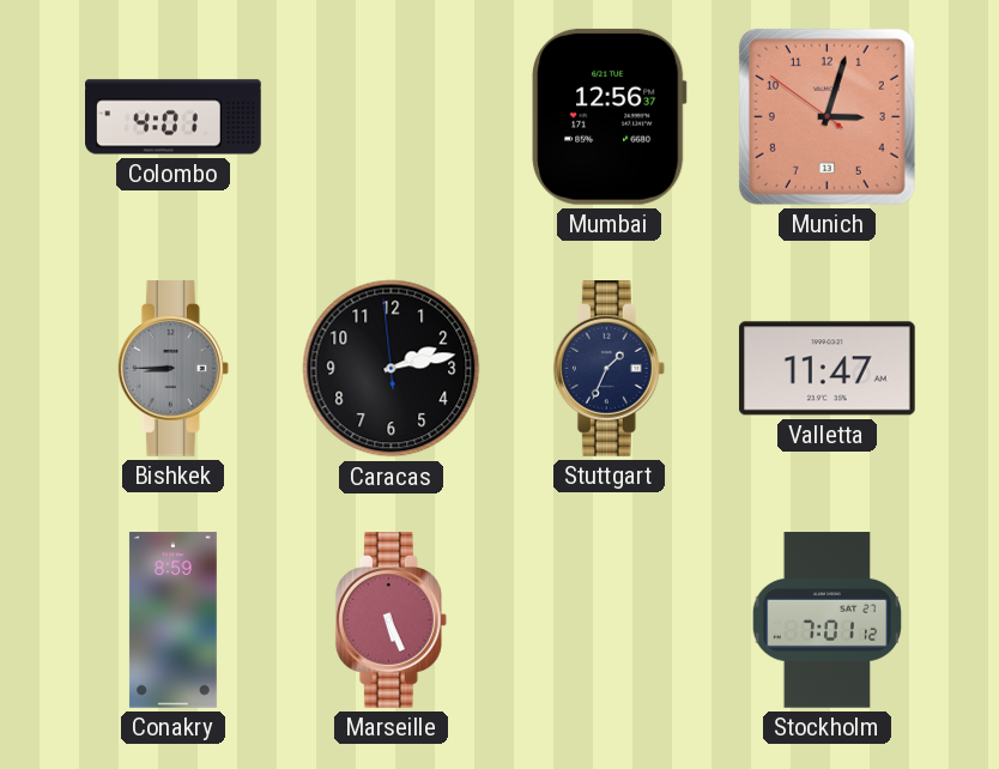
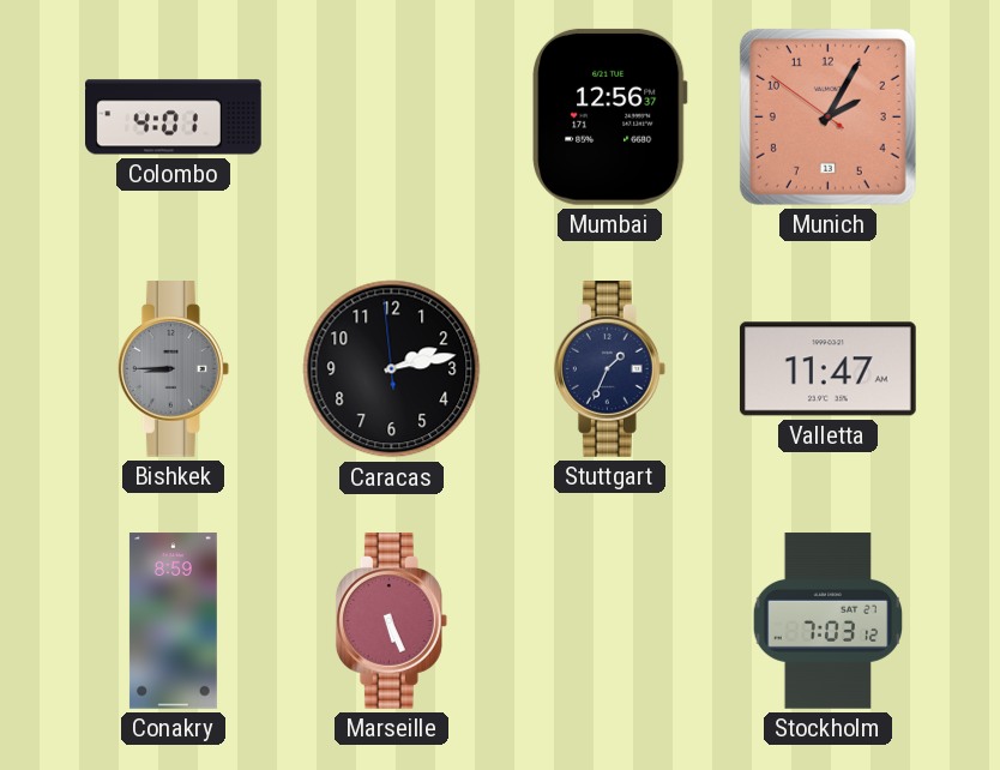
Munich: 3:02 -> 2:04
Stockholm: 7:01 -> 7:03
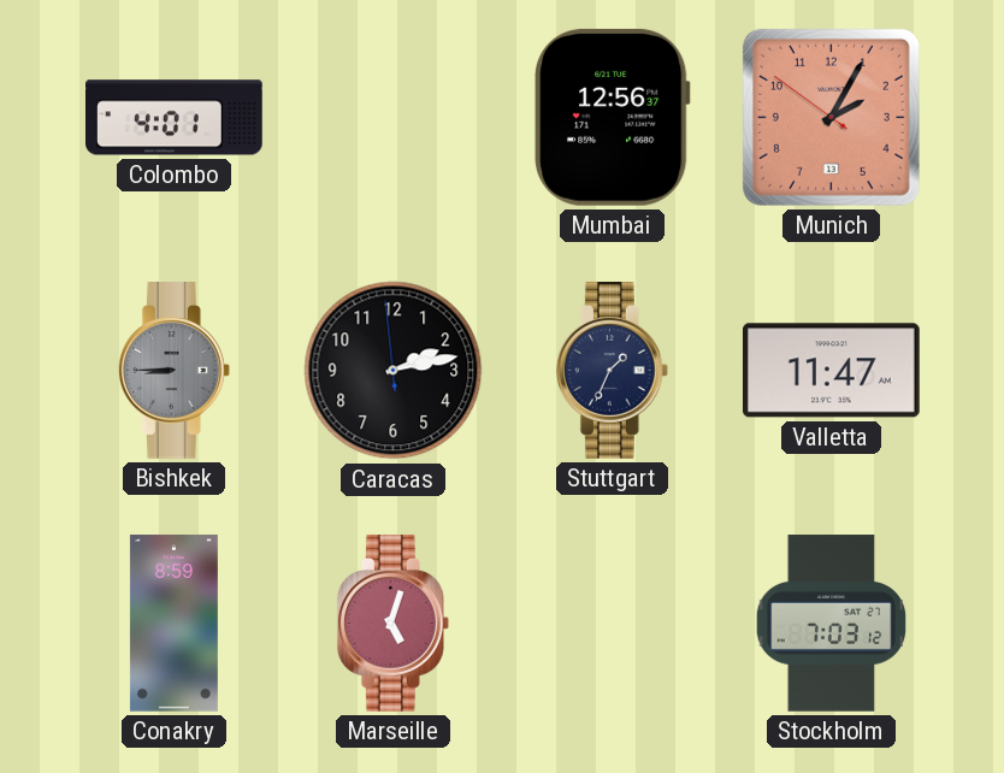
Marseille: 5:26 -> 5:03
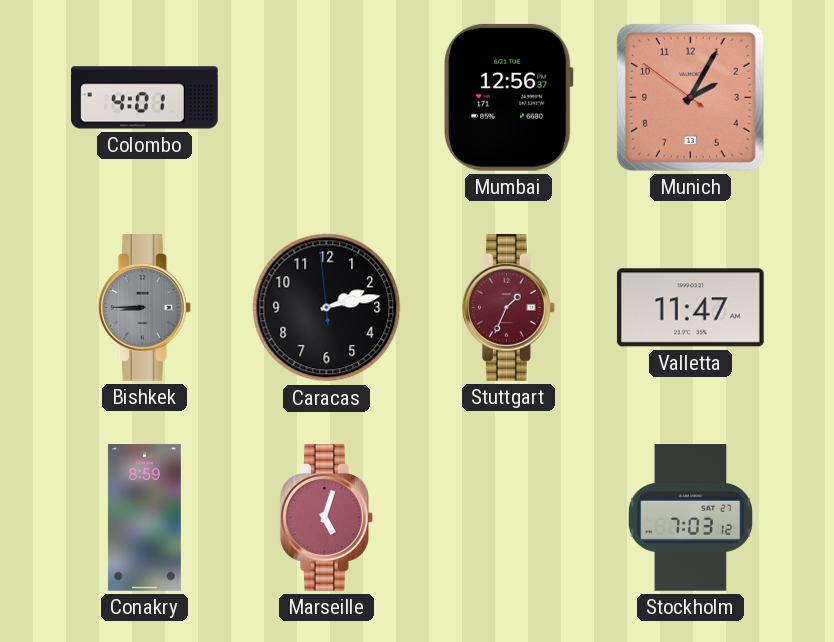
Stuttgart dial: navy -> burgundy
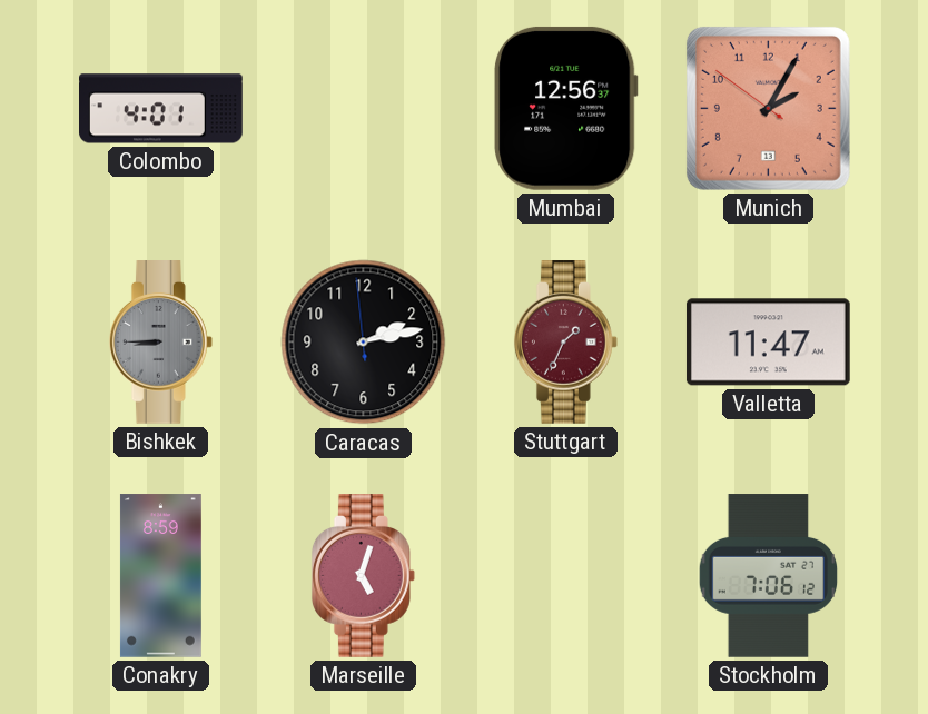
Stockholm: 7:03 -> 7:06
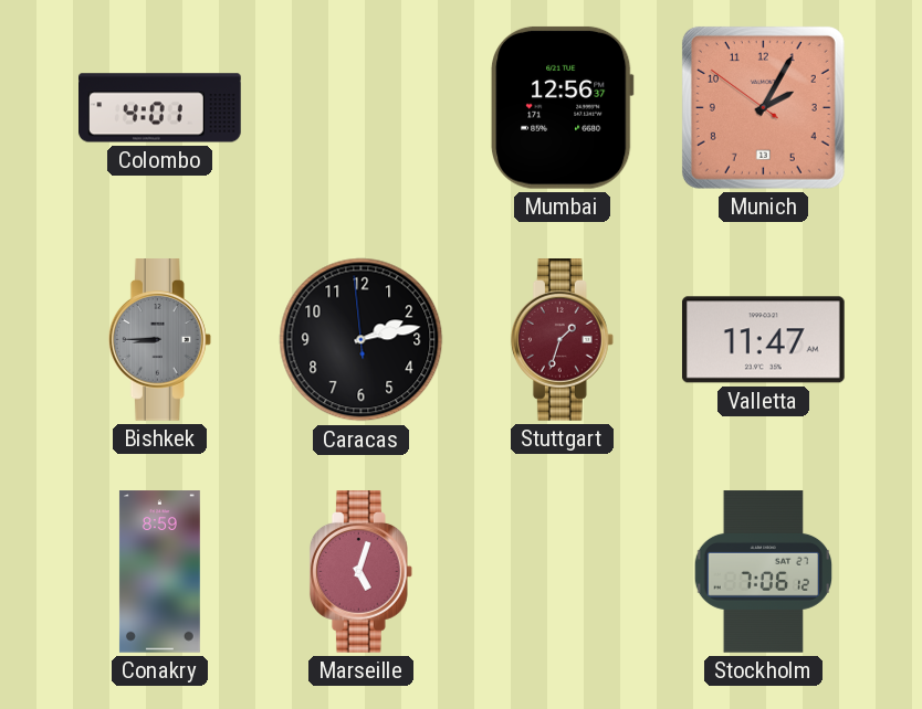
Stuttgart: 1:34 -> 1:33
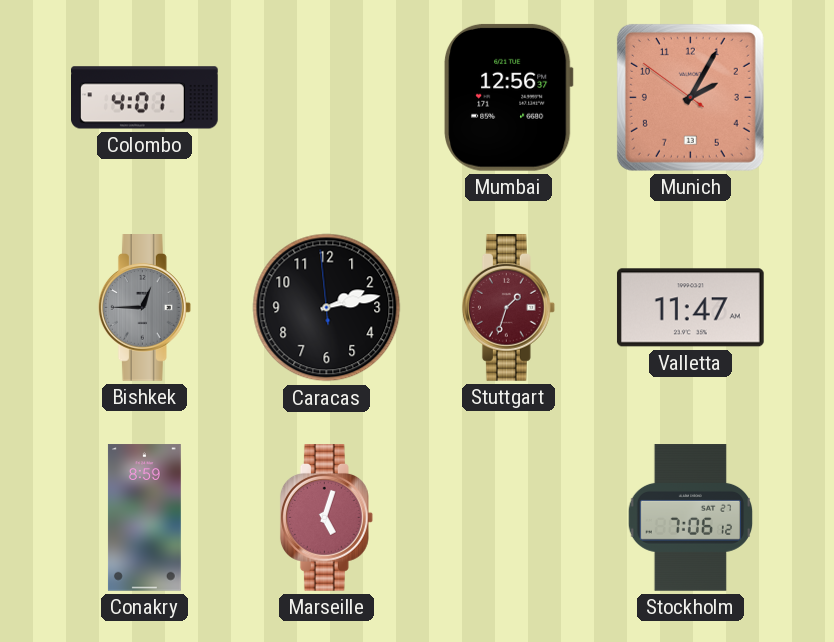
Bishkek: 8:45 -> 12:45
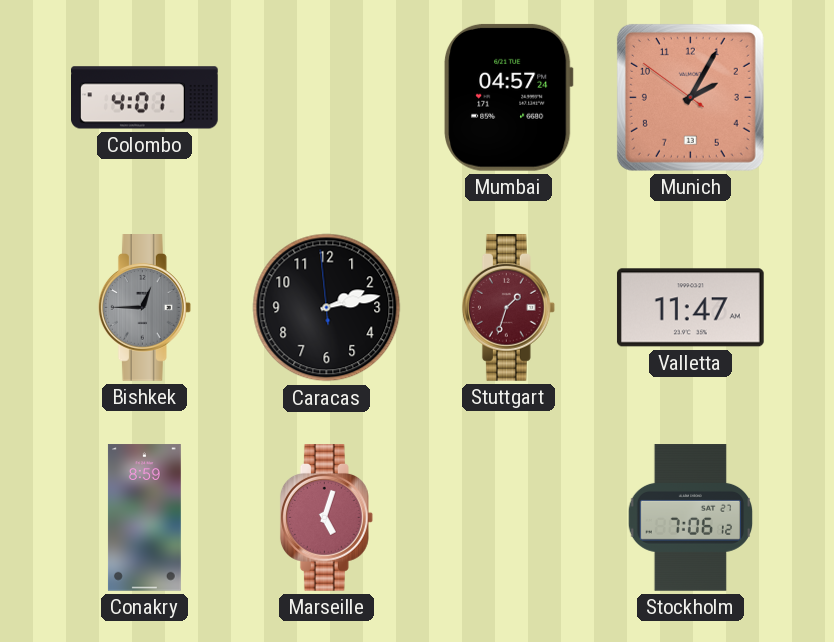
Mumbai: 12:56 -> 04:57
